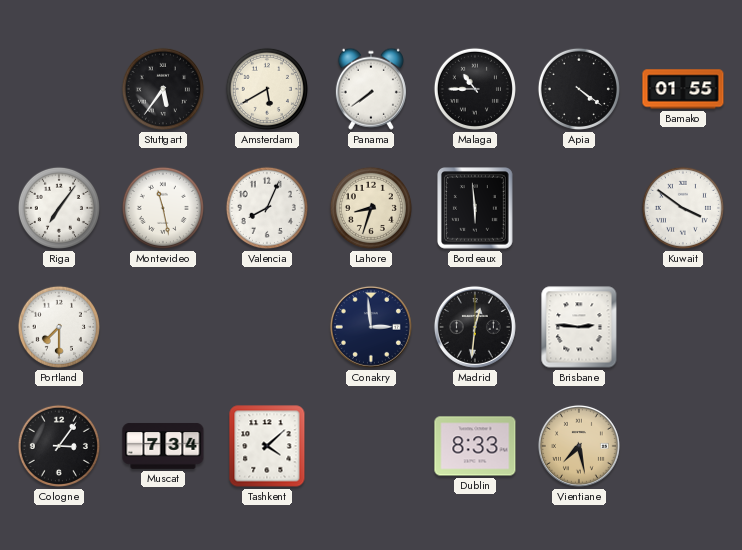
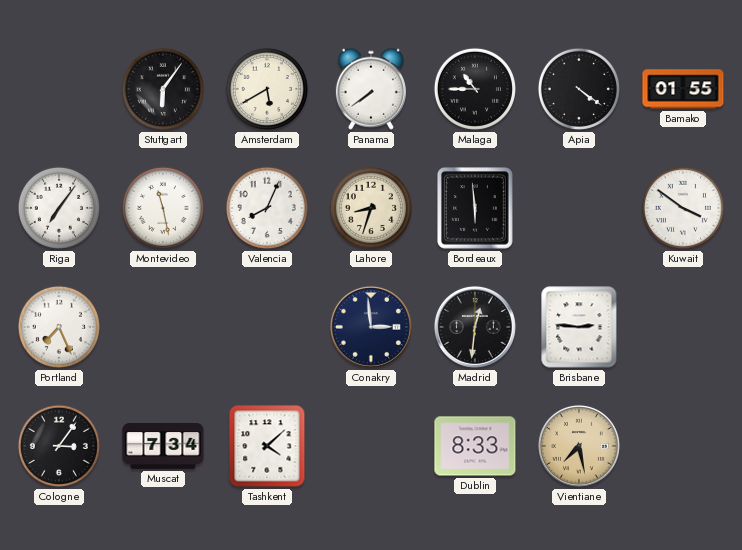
Stuttgart: 5:36 -> 6:06
Portland: 7:30 -> 7:26
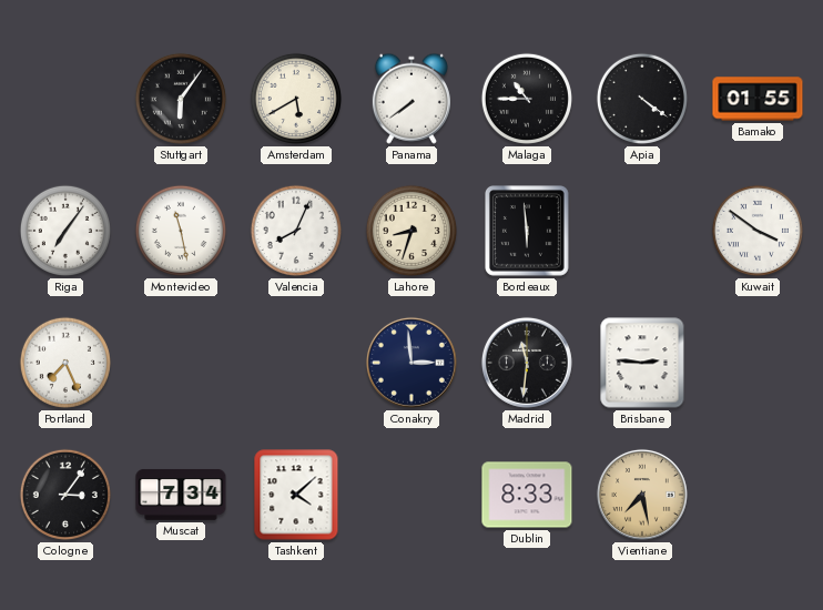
Madrid: 12:31 -> 11:31
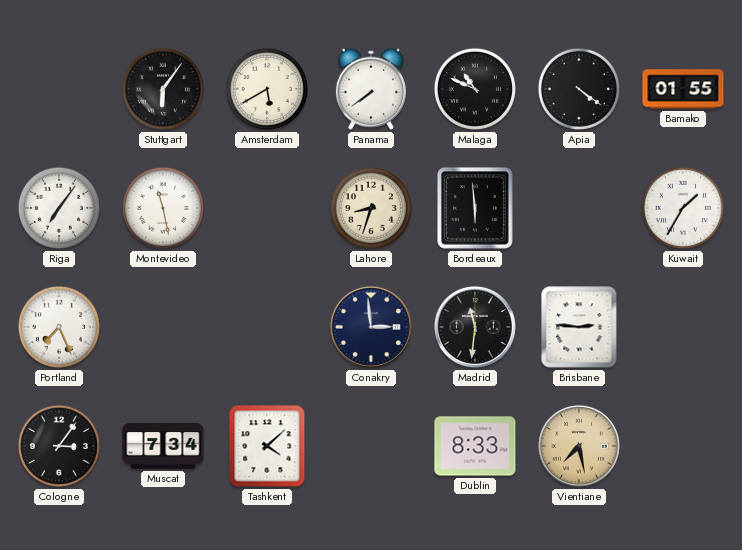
Malaga: 10:45 -> 10:49
Valencia: 8:04 -> none
Kuwait: 3:51 -> 1:35
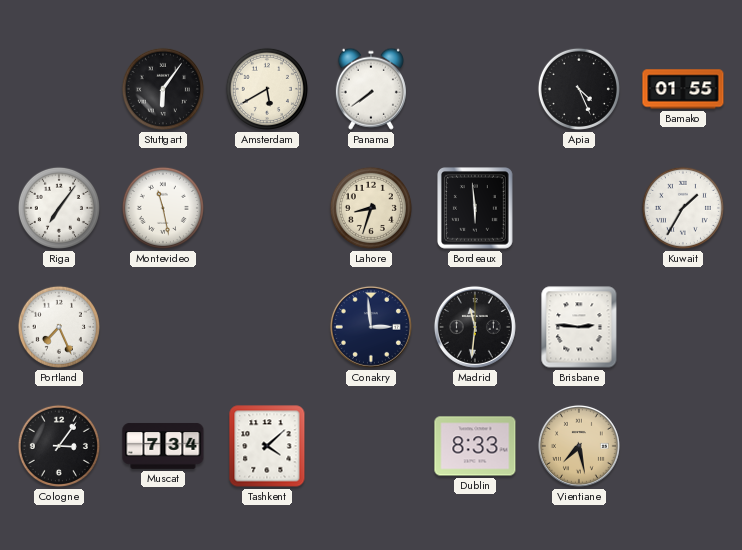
Malaga: 10:49 -> none
Apia: 4:21 -> 4:26
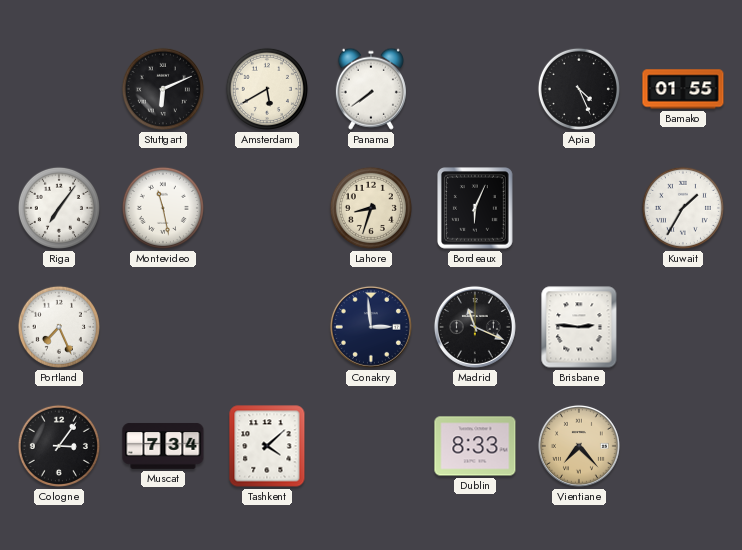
Stuttgart: 6:06 -> 6:11
Bordeaux: 5:59 -> 6:04
Madrid: 11:31 -> 11:19
Vientiane: 7:28 -> 7:23
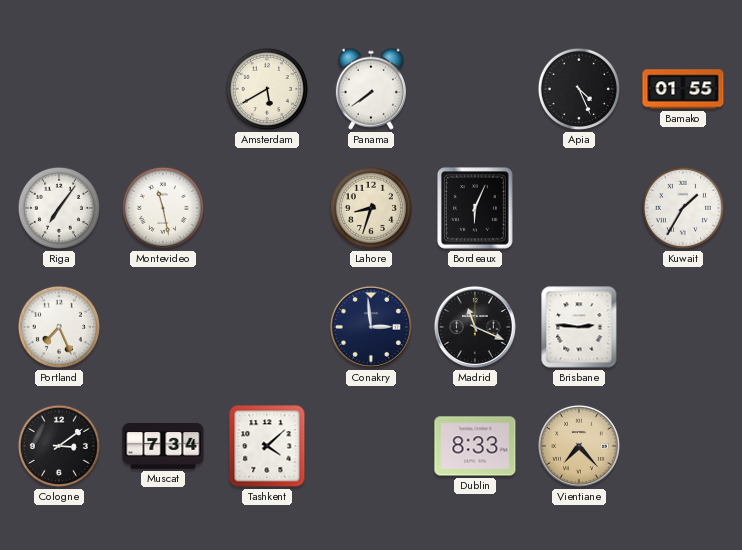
Stuttgart: 6:11 -> none
Cologne: 3:06 -> 3:09
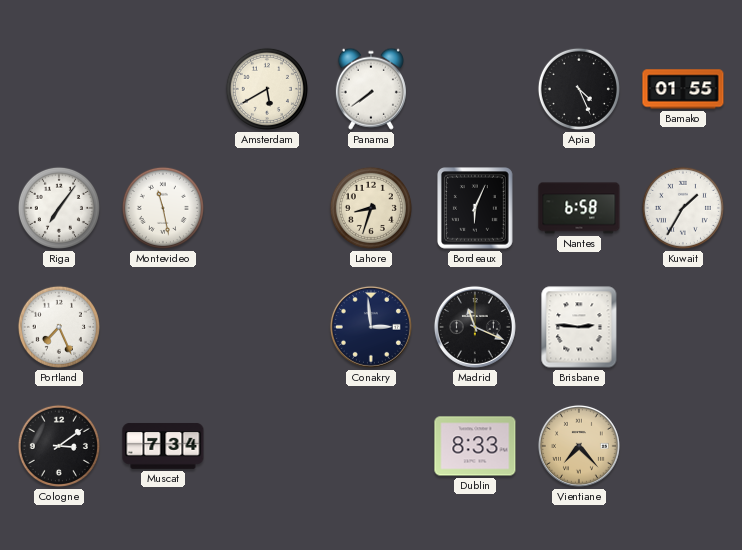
Nantes: none -> 6:58
Tashkent: 4:08 -> none
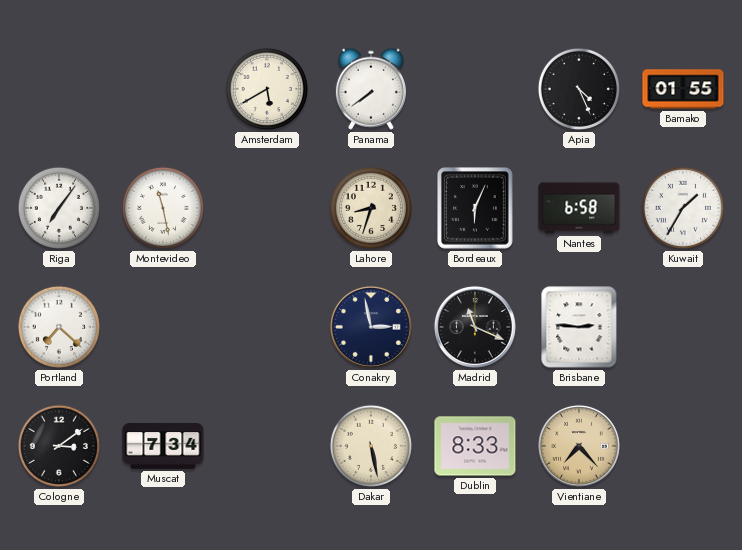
Portland: 7:26 -> 7:22
Conakry: 2:59 -> 2:58
Dakar: none -> 5:28
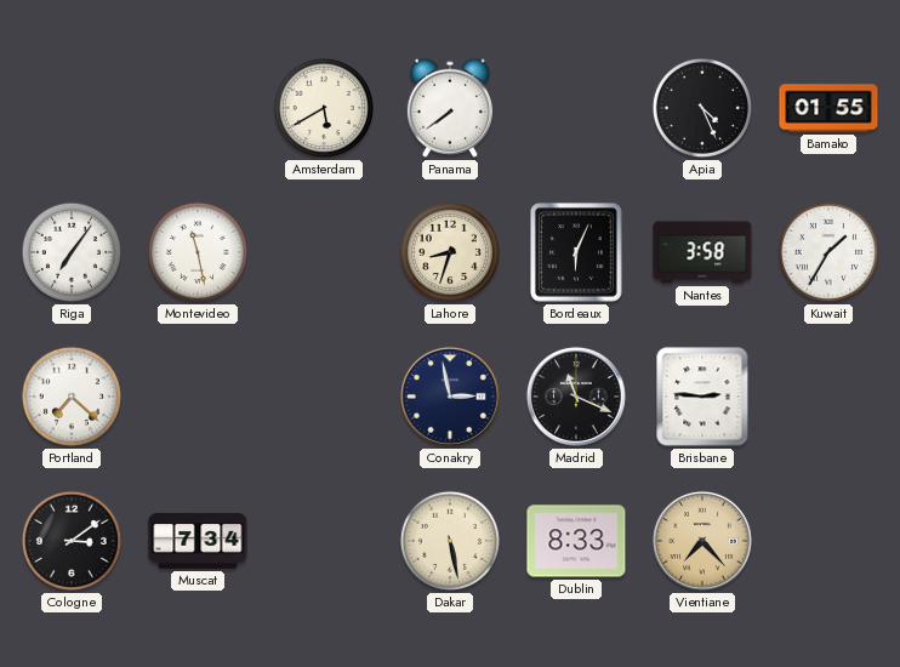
Nantes: 6:58 -> 3:58
